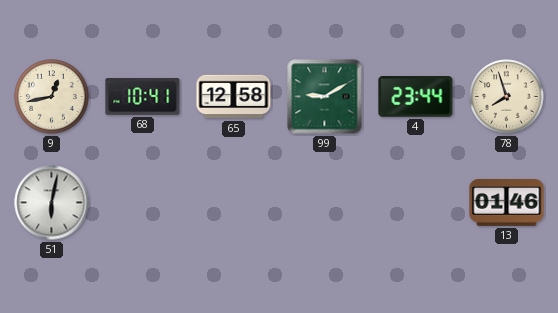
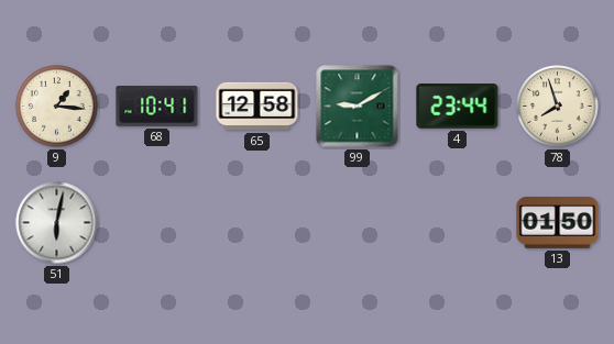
9: 12:43 -> 1:16
13: 01:46 -> 01:50
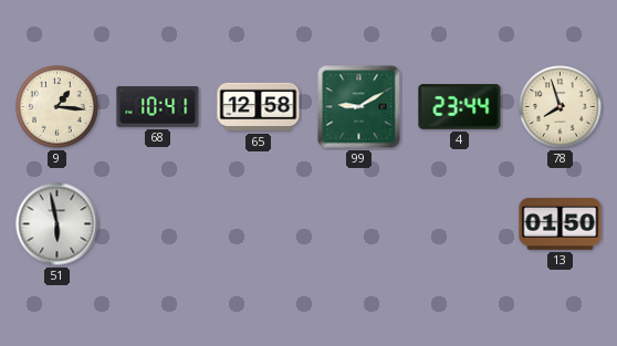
51: 6:02 -> 5:58
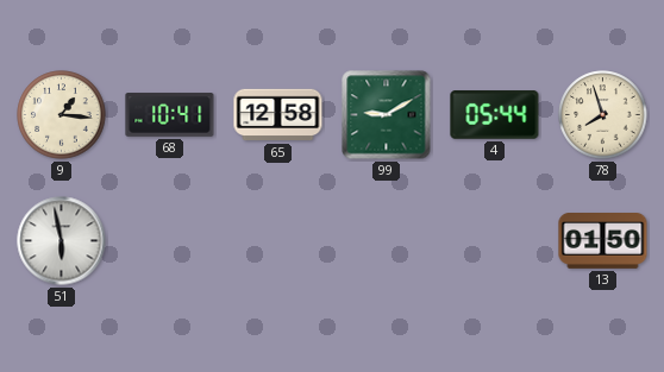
4: 23:44 -> 05:44
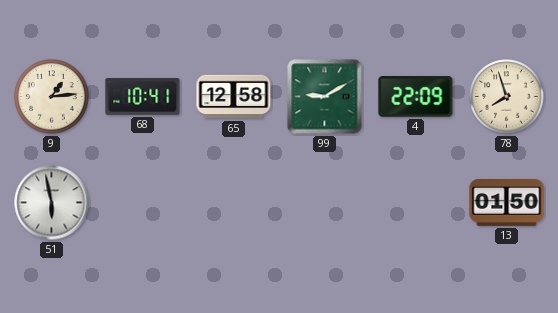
9: 1:16 -> 1:14
4: 05:44 -> 22:09
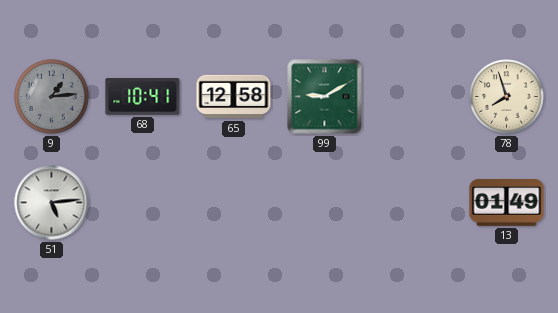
9 dial: cream -> grey
4: 22:09 -> none
51: 5:58 -> 5:14
13: 01:50 -> 01:49
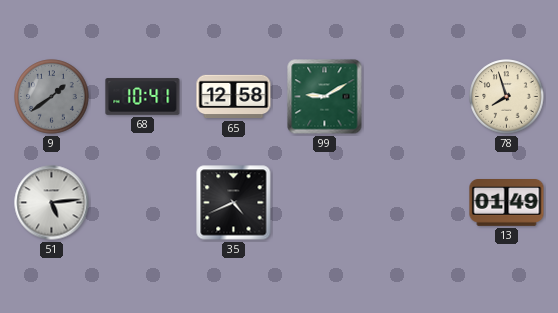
9: 1:14 -> 1:39
35: none -> 4:41
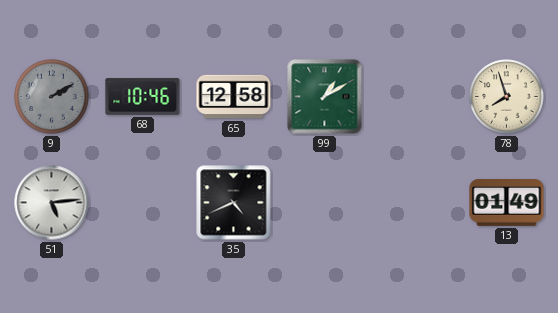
9: 1:39 -> 2:10
68: 10:41 -> 10:46
99: 9:10 -> 1:10
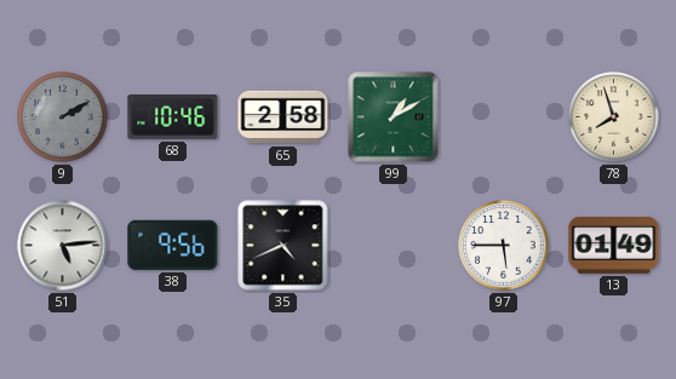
65: 12:58 -> 2:58
38: none -> 9:56
97: none -> 5:45
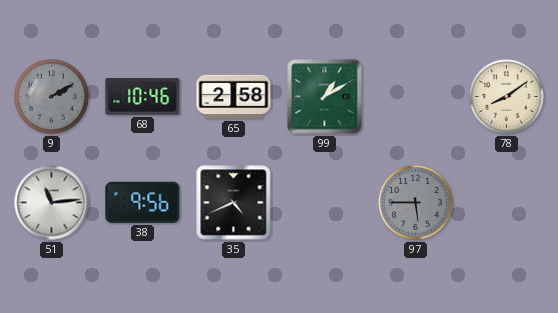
78: 7:57 -> 8:09
51: 5:14 -> 11:14
97 dial: white -> grey
13: 01:49 -> none
